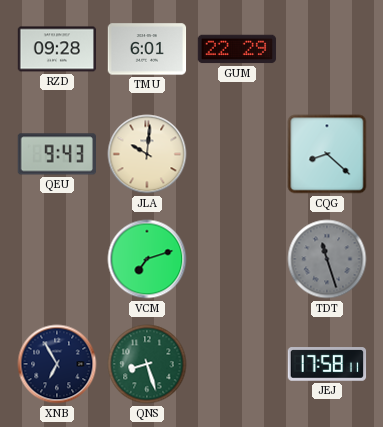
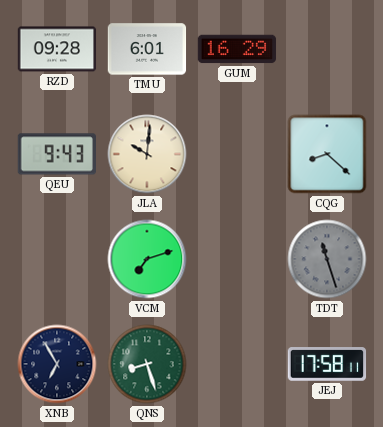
GUM: 22:29 -> 16:29
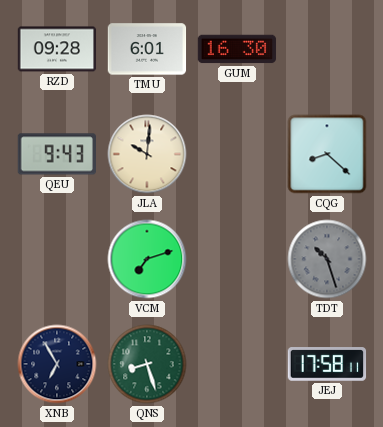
GUM: 16:29 -> 16:30
TDT: 11:27 -> 10:27
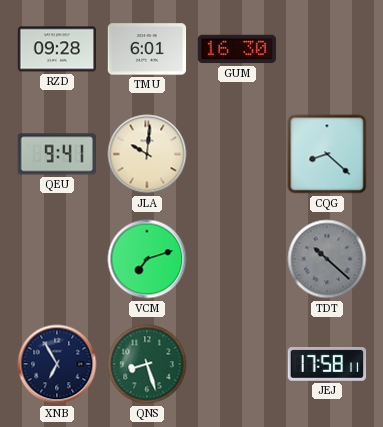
QEU: 9:43 -> 9:41
TDT: 10:27 -> 10:22
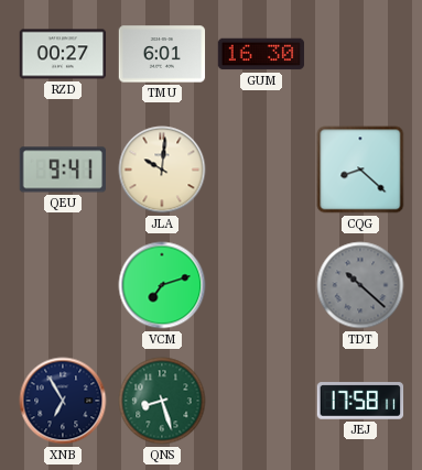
RZD: 09:28 -> 00:27
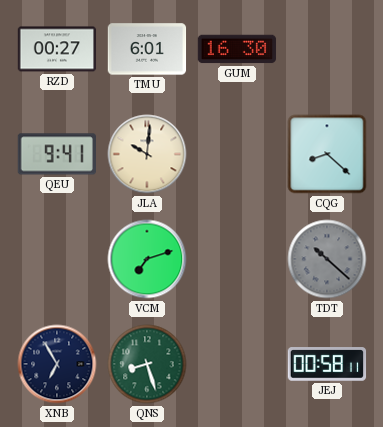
JEJ: 17:58 -> 00:58
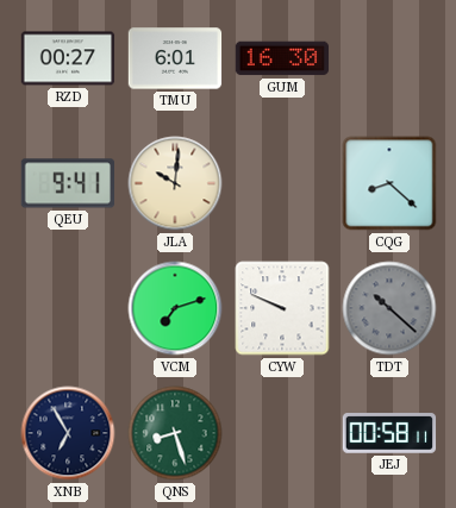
CYW: none -> 9:49
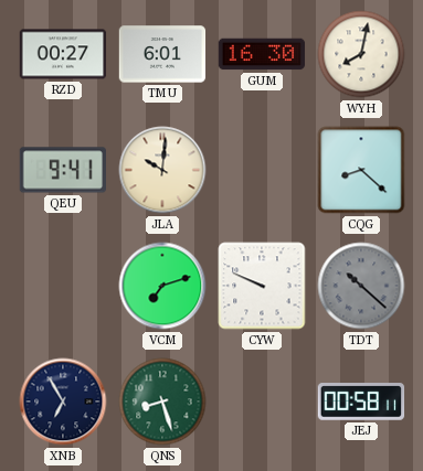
WYH: none -> 8:02
